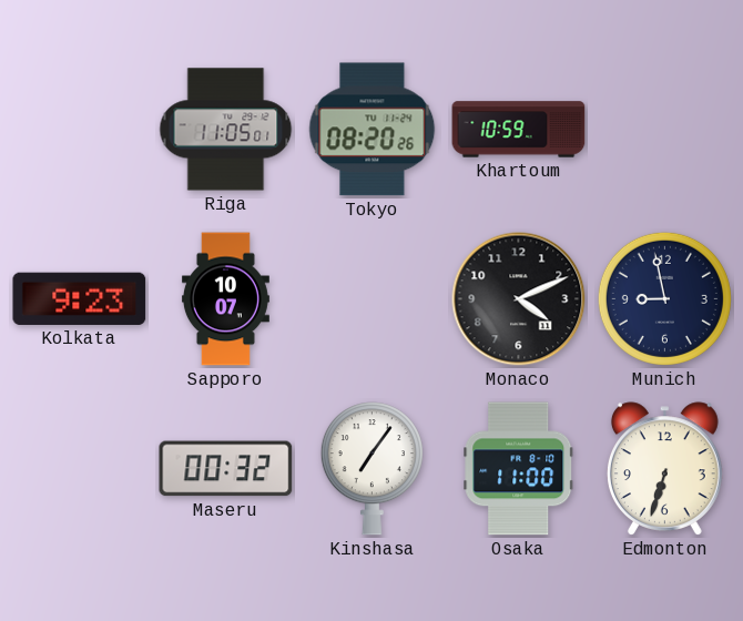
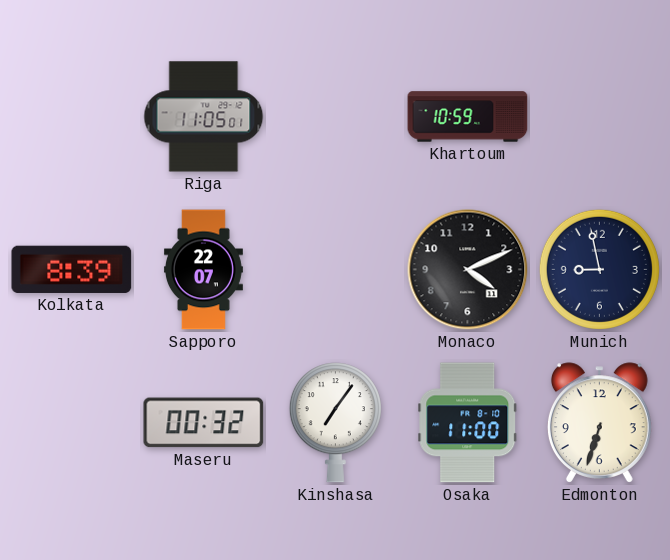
Tokyo: 08:20 -> none
Kolkata: 9:23 -> 8:39
Sapporo: 10:07 -> 22:07
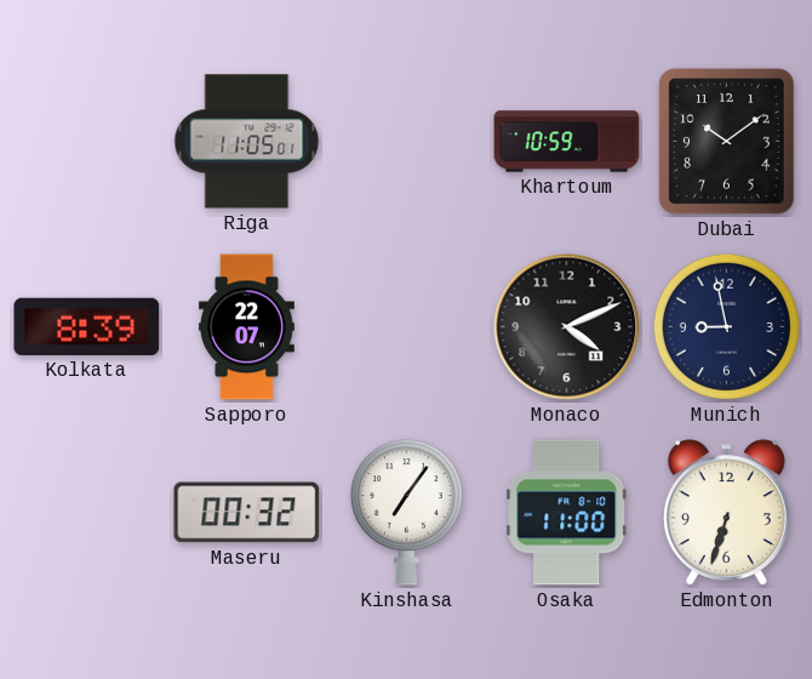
Dubai: none -> 10:09
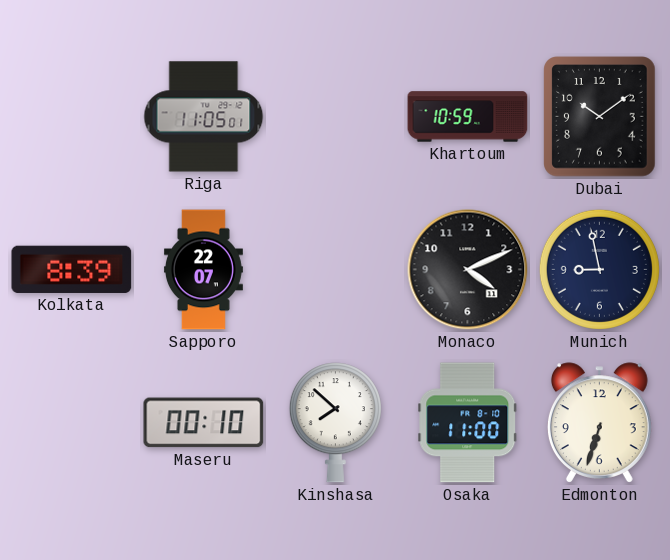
Maseru: 00:32 -> 00:10
Kinshasa: 7:06 -> 7:52
